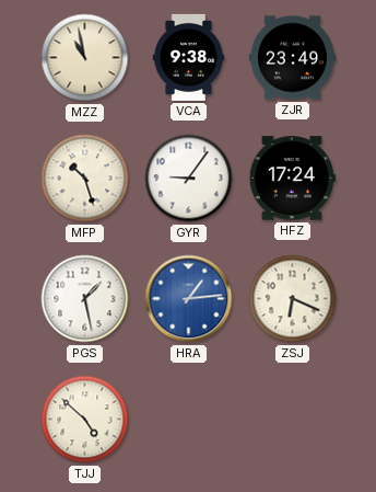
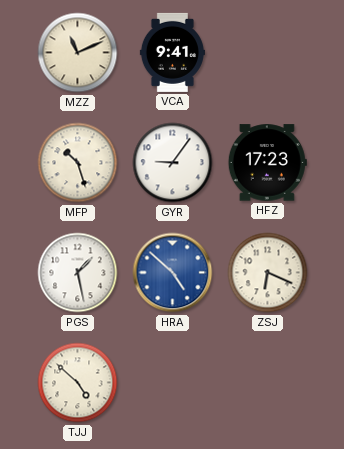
MZZ: 10:58 -> 11:11
VCA: 9:38 -> 9:41
ZJR: 23:49 -> none
HFZ: 17:24 -> 17:23
HRA: 1:14 -> 4:52
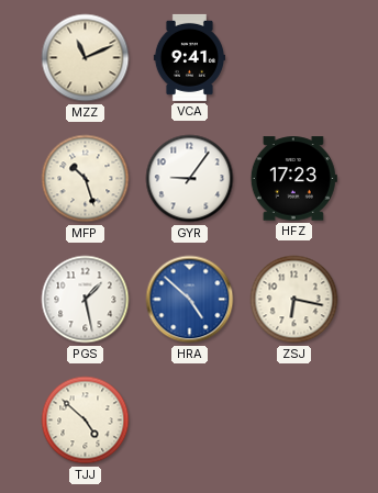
ZSJ: 6:19 -> 6:17
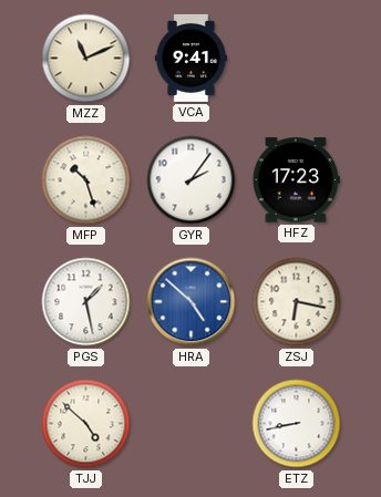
GYR: 9:06 -> 2:06
ETZ: none -> 8:43
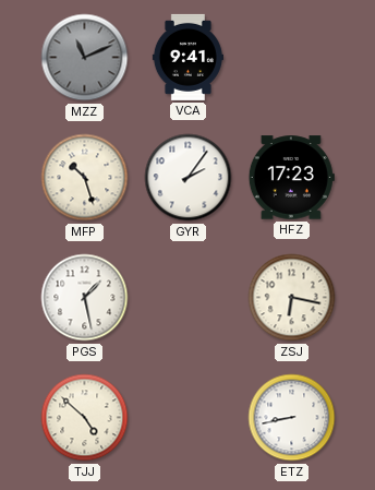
MZZ dial: cream -> grey
HRA: 4:52 -> none
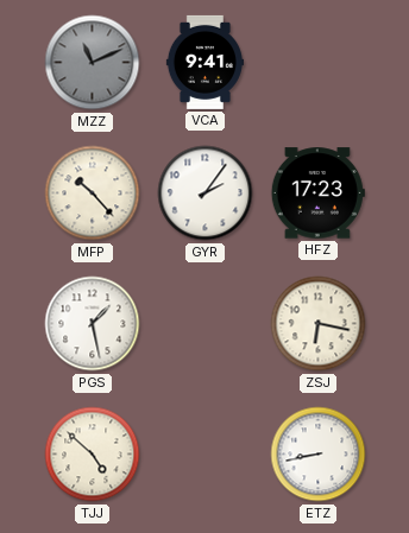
MFP: 10:27 -> 10:23
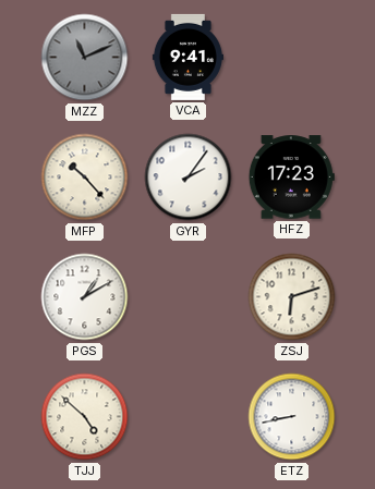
PGS: 1:28 -> 1:10
ZSJ: 6:17 -> 6:12
